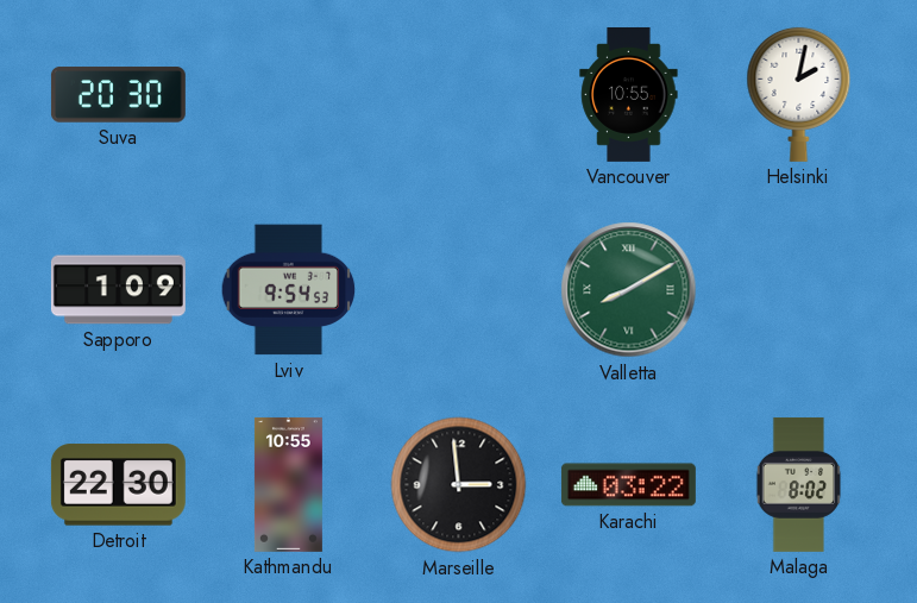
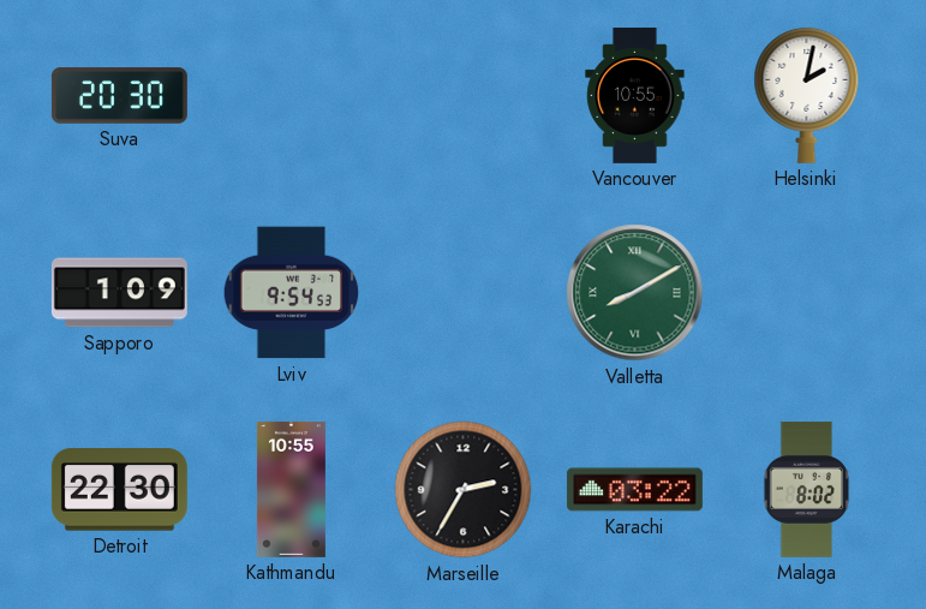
Marseille: 2:59 -> 2:35
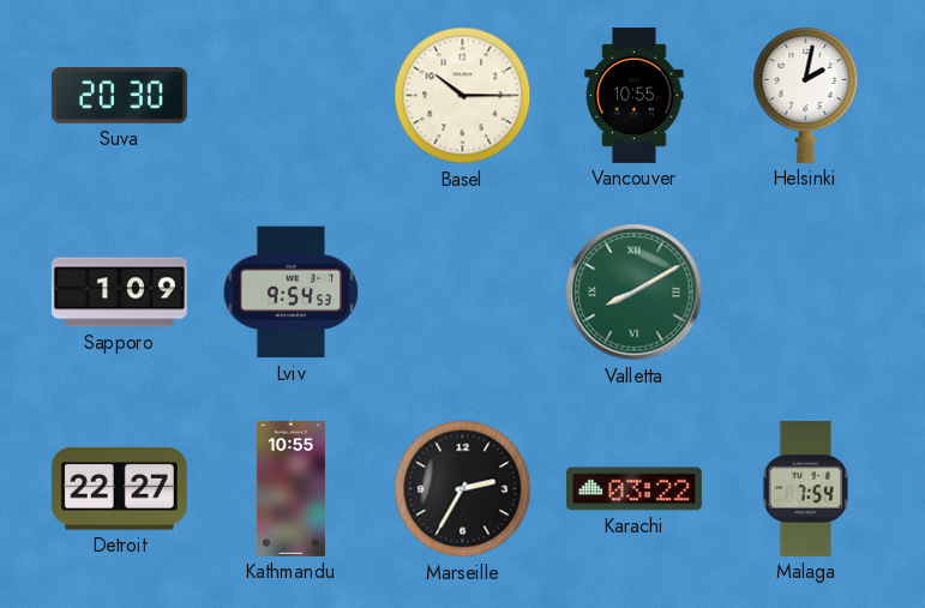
Basel: none -> 10:15
Detroit: 22:30 -> 22:27
Malaga: 8:02 -> 7:54
